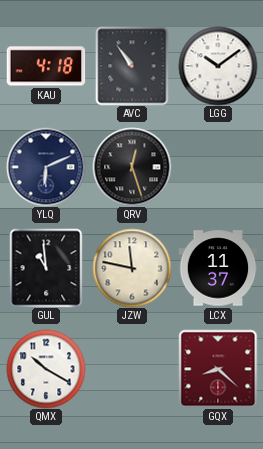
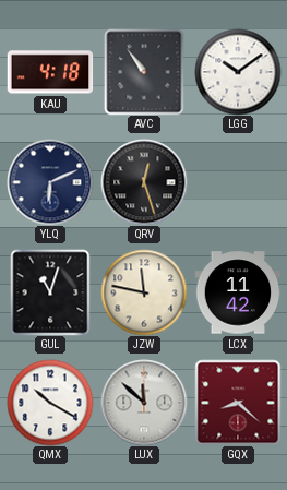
GUL: 10:59 -> 11:03
LCX: 11:37 -> 11:42
LUX: none -> 11:52
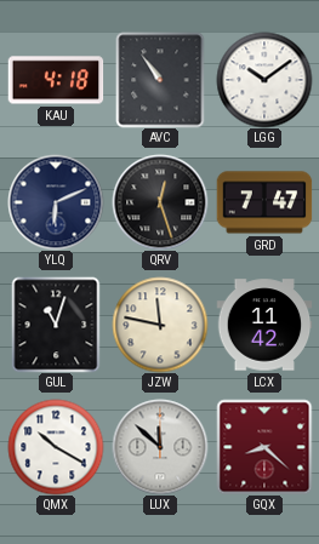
GRD: none -> 7:47
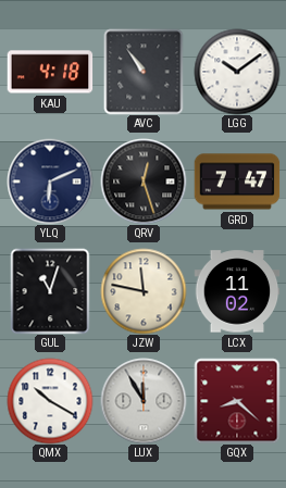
LCX: 11:42 -> 11:02
LUX: 11:52 -> 11:55
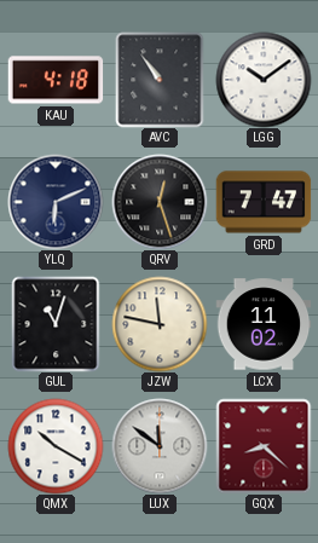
LUX: 11:55 -> 11:51
